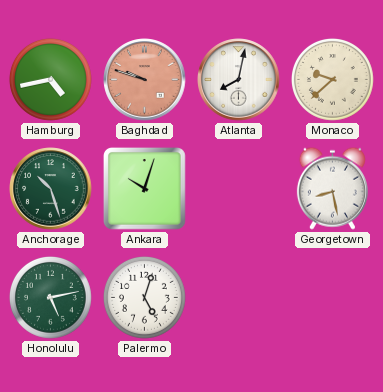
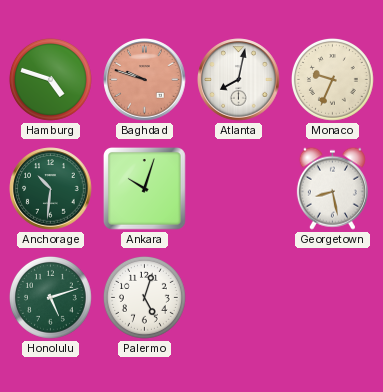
Hamburg: 4:43 -> 4:48
Monaco: 9:38 -> 9:34
Anchorage: 10:27 -> 10:31
Honolulu: 5:13 -> 5:12
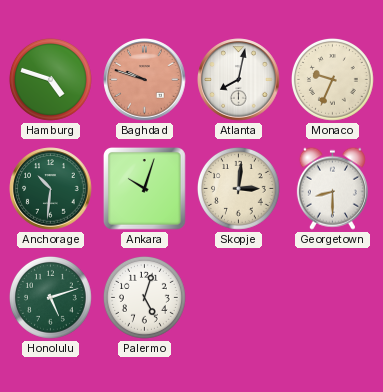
Skopje: none -> 3:01
Georgetown: 8:28 -> 8:30
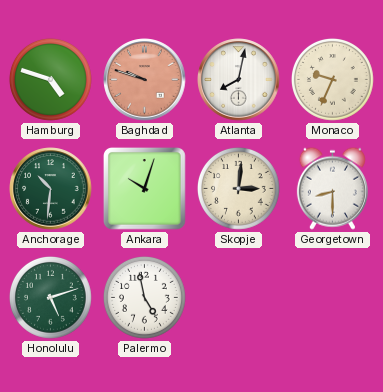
Palermo: 5:03 -> 4:58
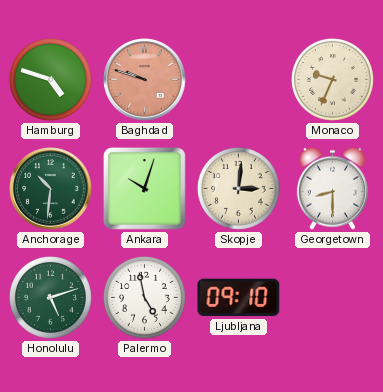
Atlanta: 8:02 -> none
Ljubljana: none -> 09:10
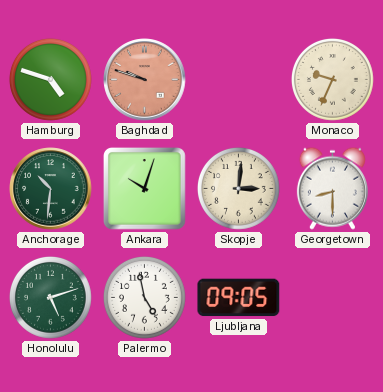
Ljubljana: 09:10 -> 09:05
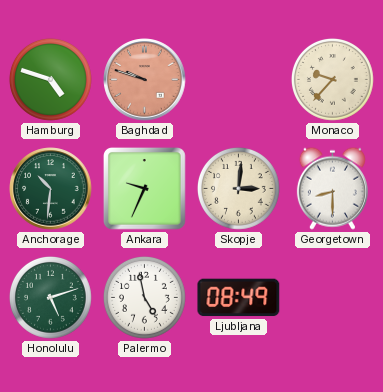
Monaco: 9:34 -> 9:37
Ankara: 10:03 -> 9:34
Ljubljana: 09:05 -> 08:49
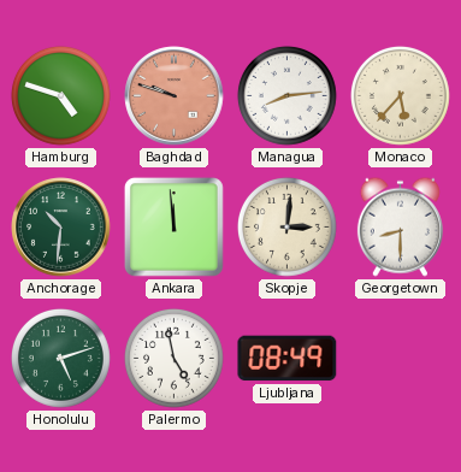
Managua: none -> 8:14
Monaco: 9:37 -> 5:37
Ankara: 9:34 -> 11:59
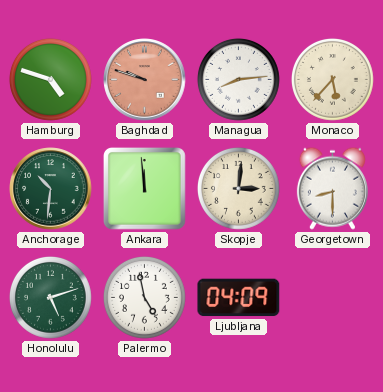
Ljubljana: 08:49 -> 04:09
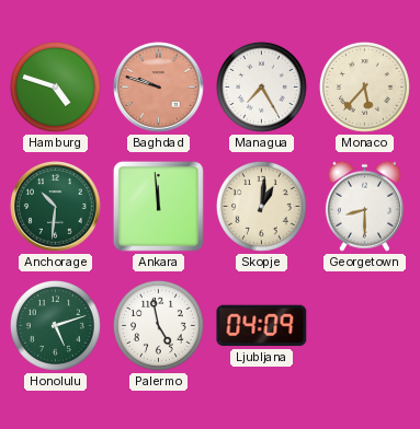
Managua: 8:14 -> 7:25
Skopje: 3:01 -> 1:01
